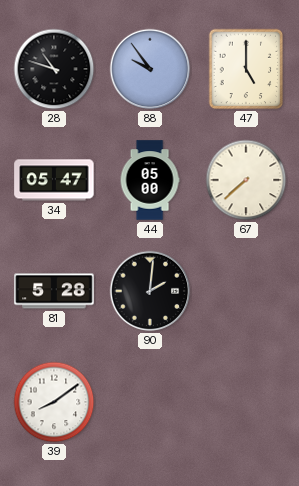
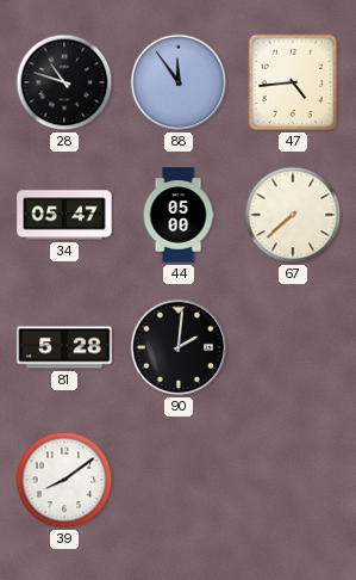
88: 9:54 -> 11:54
47: 5:00 -> 4:44
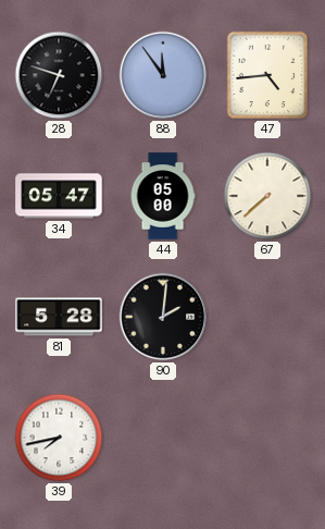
28: 10:48 -> 6:48
39: 8:09 -> 7:43
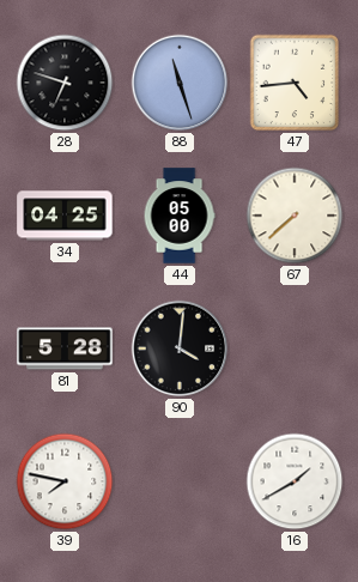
88: 11:54 -> 11:27
34: 05:47 -> 04:25
90: 2:01 -> 4:01
39: 7:43 -> 7:47
16: none -> 1:40
